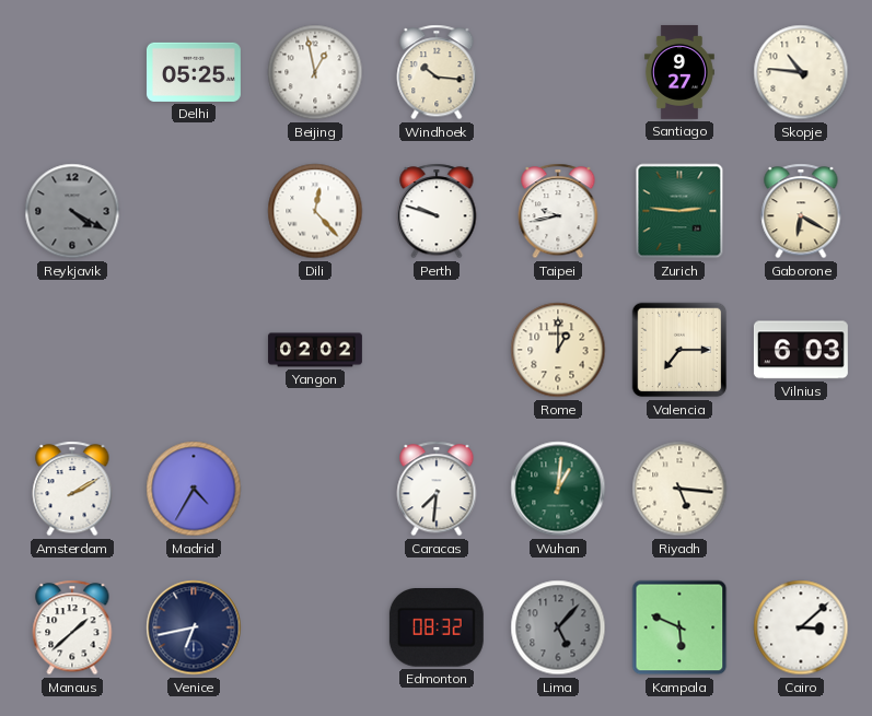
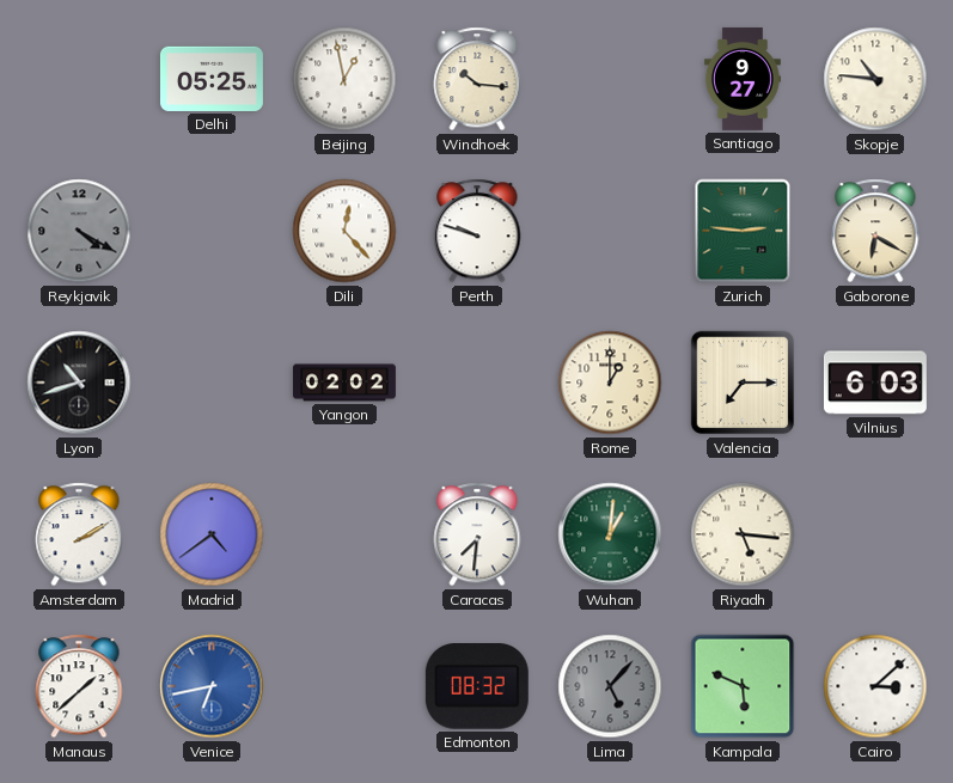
Taipei: 9:43 -> none
Lyon: none -> 10:42
Madrid: 4:35 -> 4:39
Venice dial: navy -> blue
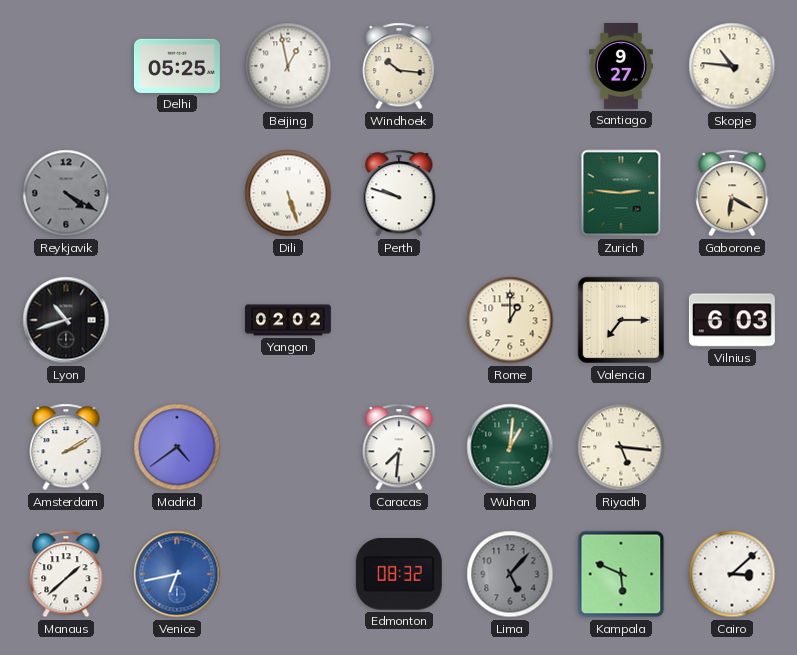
Dili: 12:23 -> 5:27
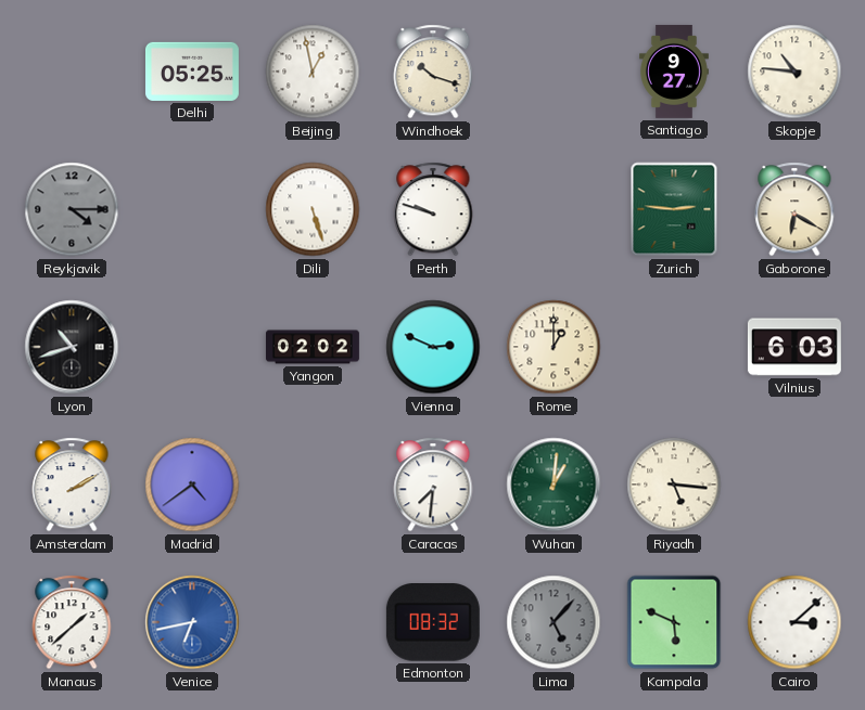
Windhoek: 10:16 -> 10:18
Reykjavik: 4:20 -> 4:15
Vienna: none -> 2:49
Valencia: 7:15 -> none
